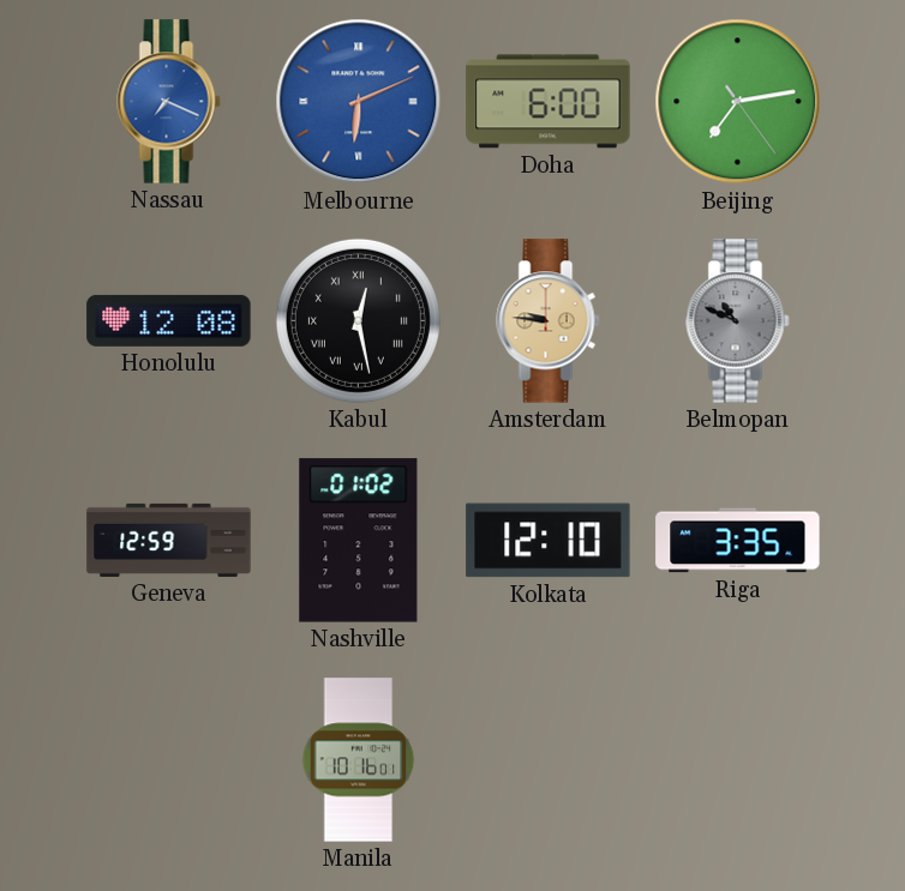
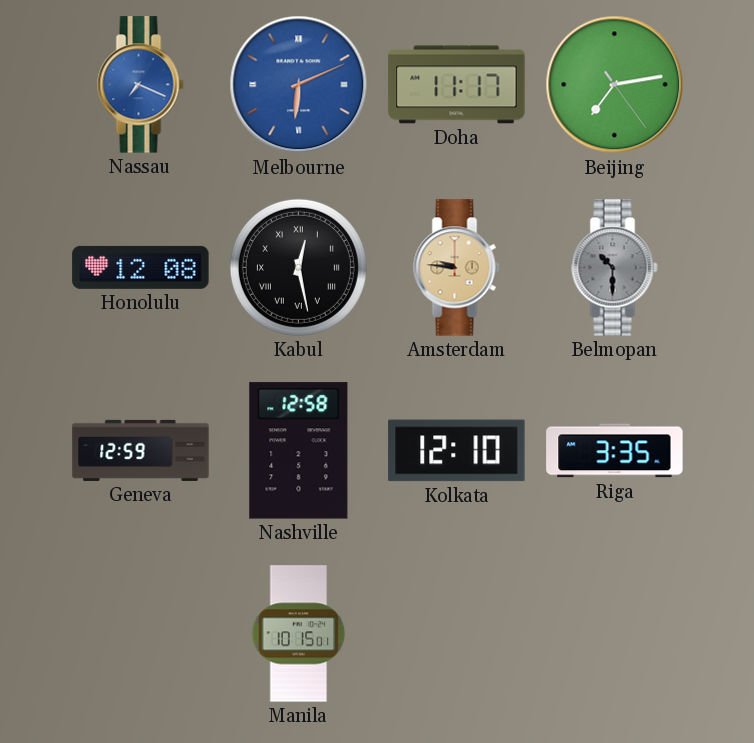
Doha: 6:00 -> 11:17
Belmopan: 10:49 -> 10:30
Nashville: 01:02 -> 12:58
Manila: 10:16 -> 10:15
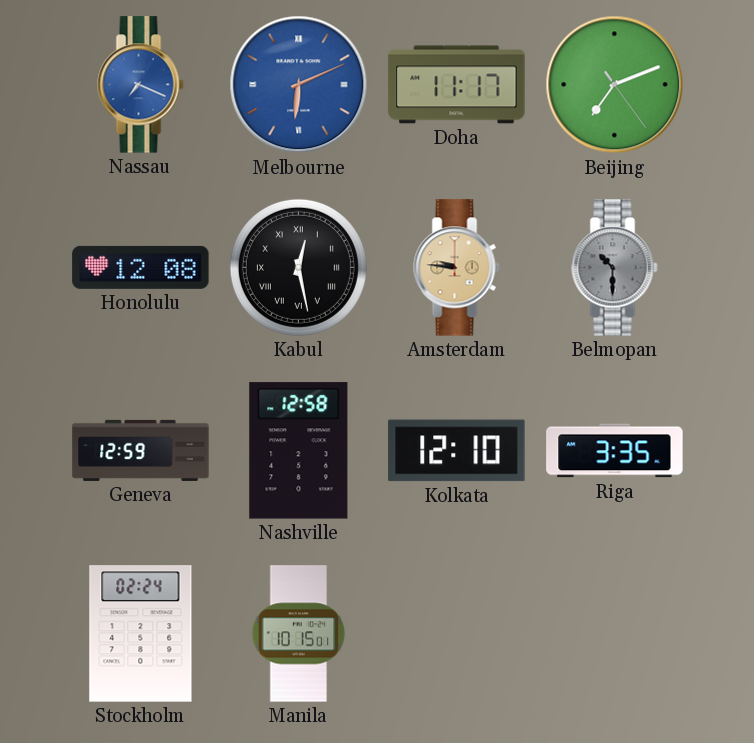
Beijing: 7:13 -> 7:11
Stockholm: none -> 02:24
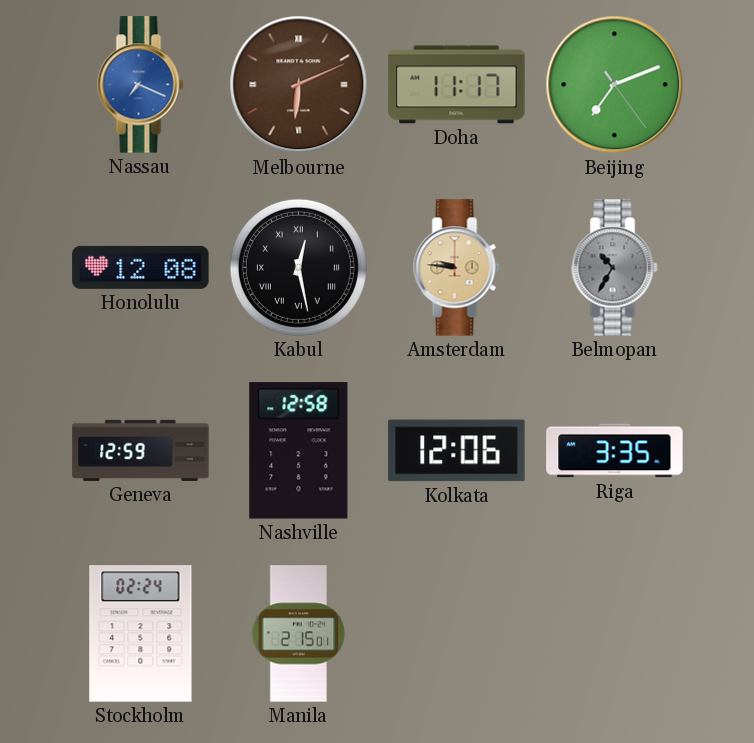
Melbourne dial: blue -> brown
Belmopan: 10:30 -> 10:35
Kolkata: 12:10 -> 12:06
Manila: 10:15 -> 2:15
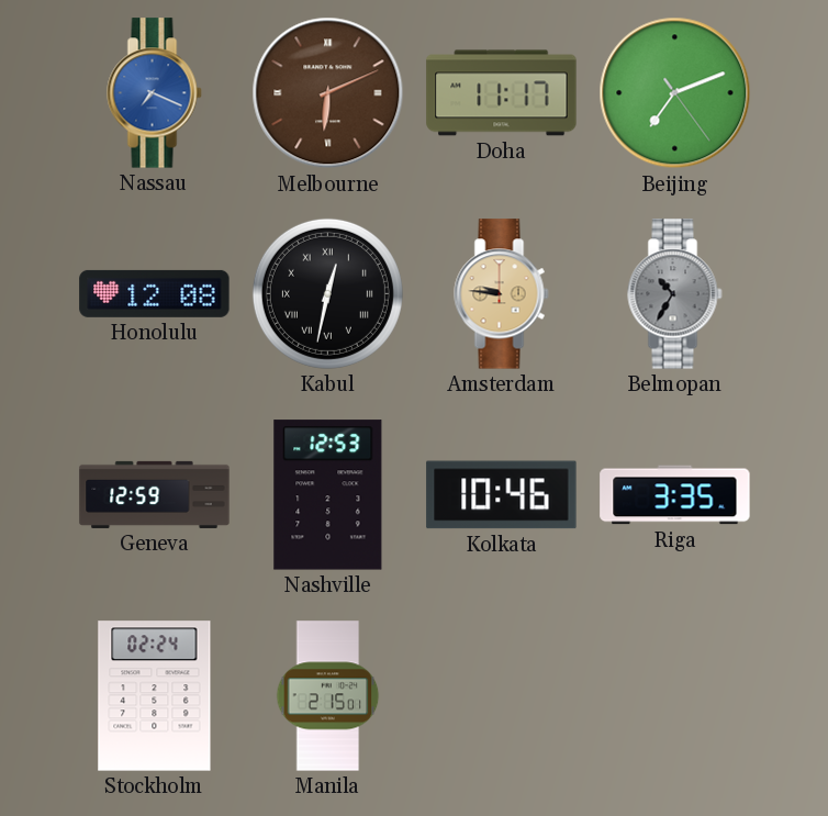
Kabul: 12:28 -> 12:32
Nashville: 12:58 -> 12:53
Kolkata: 12:06 -> 10:46
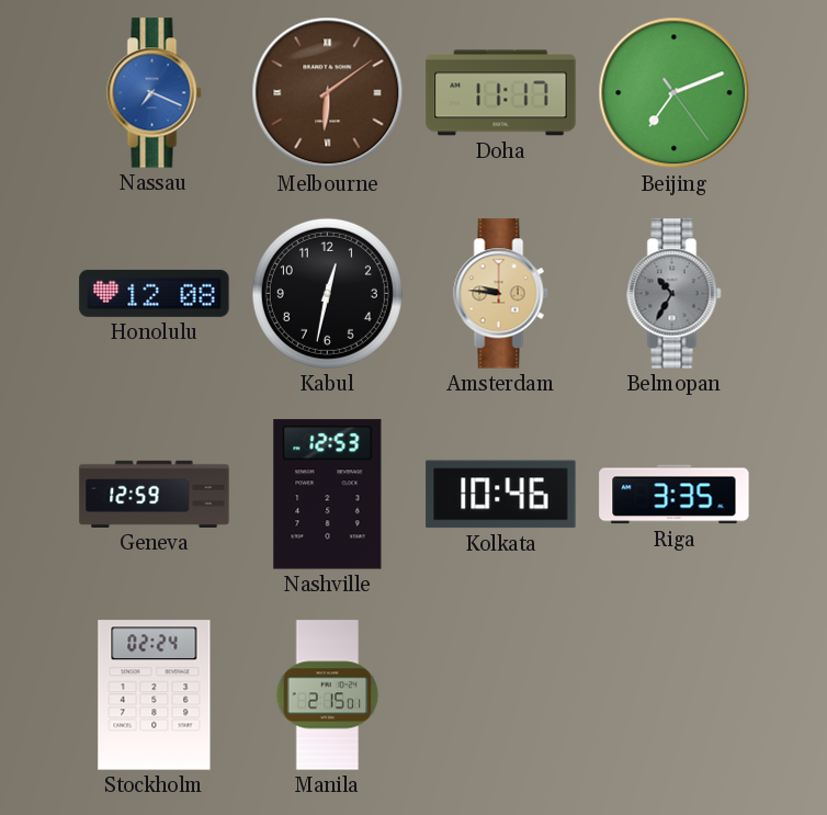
Melbourne: 6:11 -> 6:09
Kabul numerals: Roman -> Arabic
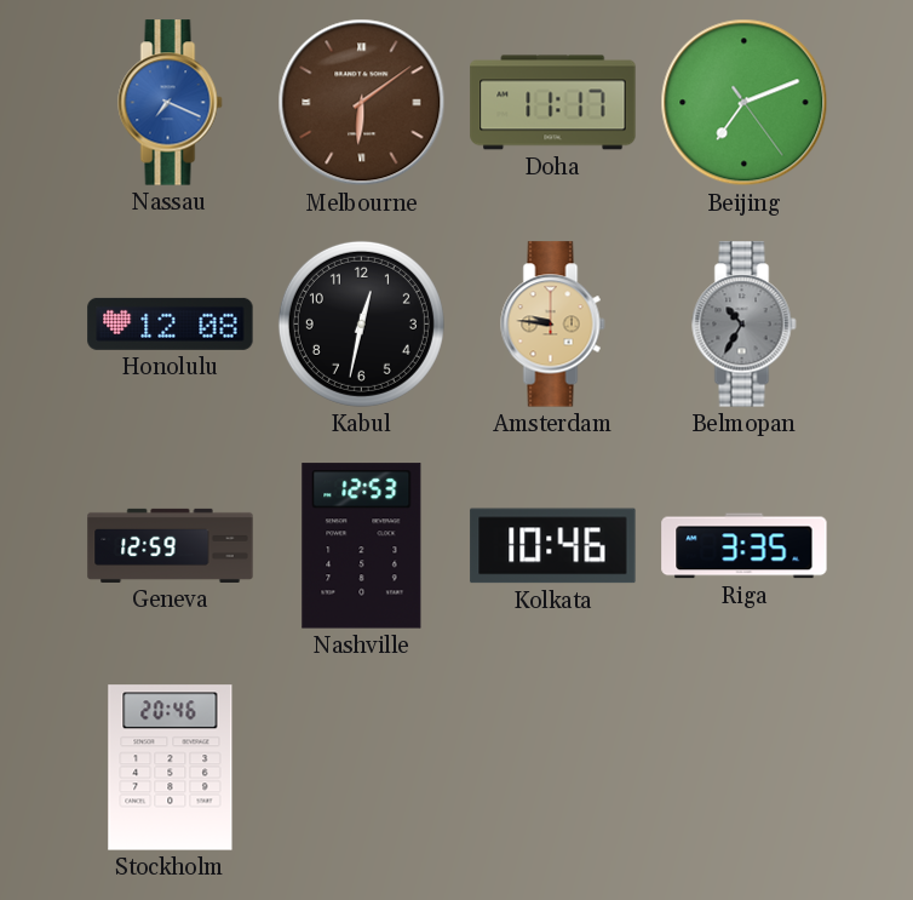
Stockholm: 02:24 -> 20:46
Manila: 2:15 -> none
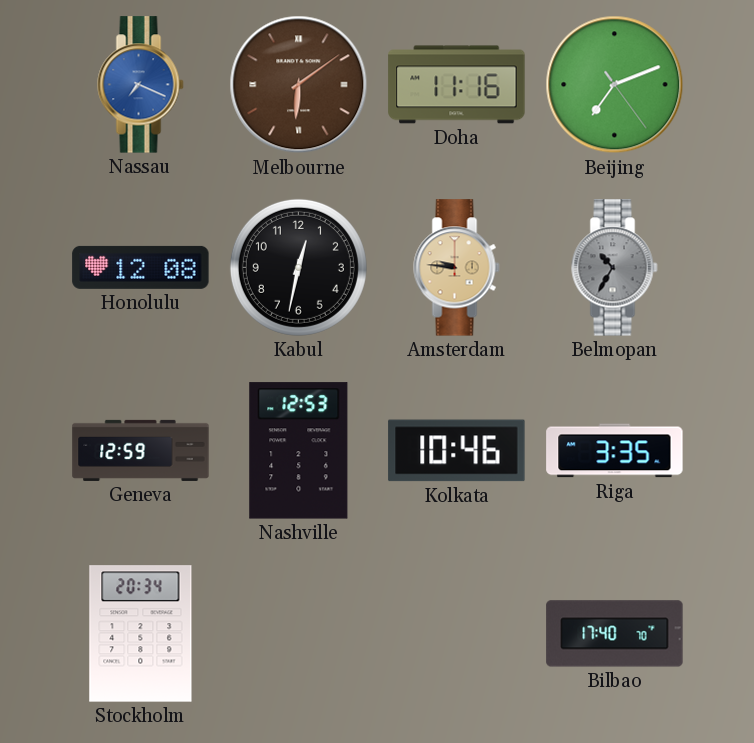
Doha: 11:17 -> 11:16
Stockholm: 20:46 -> 20:34
Bilbao: none -> 17:40
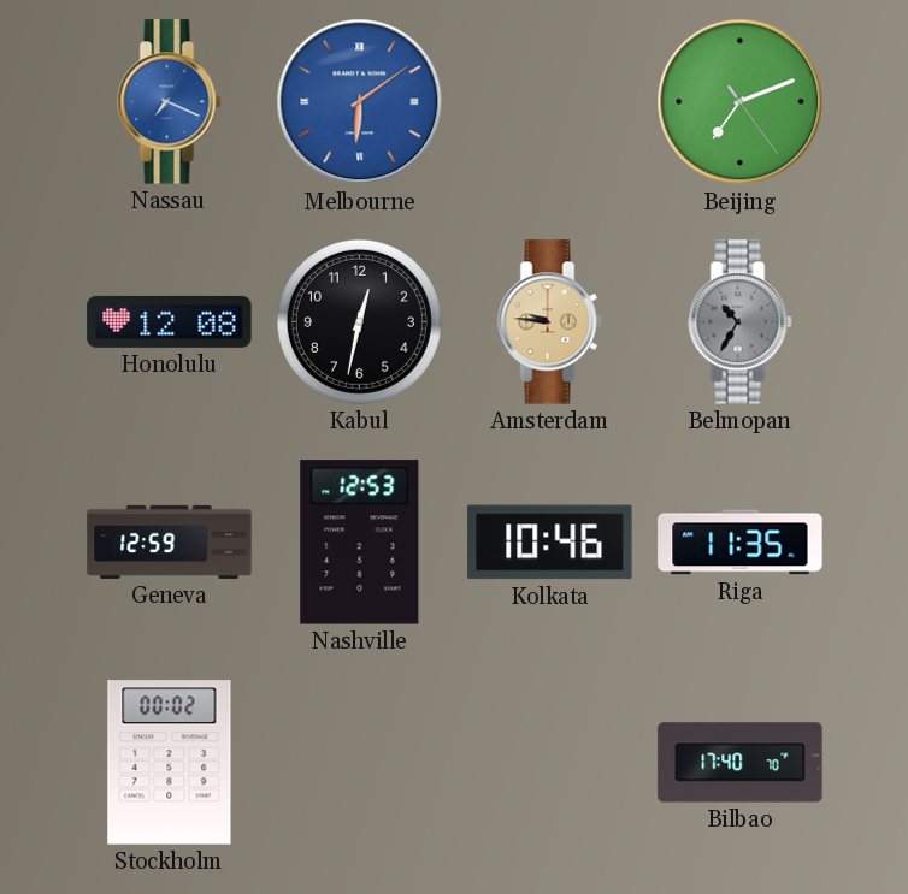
Melbourne dial: brown -> blue
Doha: 11:16 -> none
Riga: 3:35 -> 11:35
Stockholm: 20:34 -> 00:02
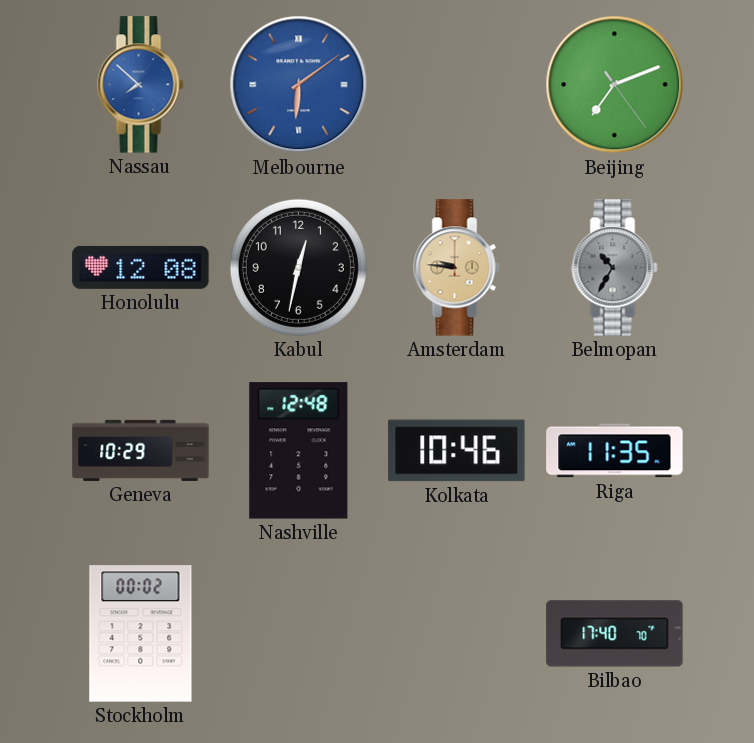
Nassau: 7:19 -> 7:52
Geneva: 12:59 -> 10:29
Nashville: 12:53 -> 12:48
